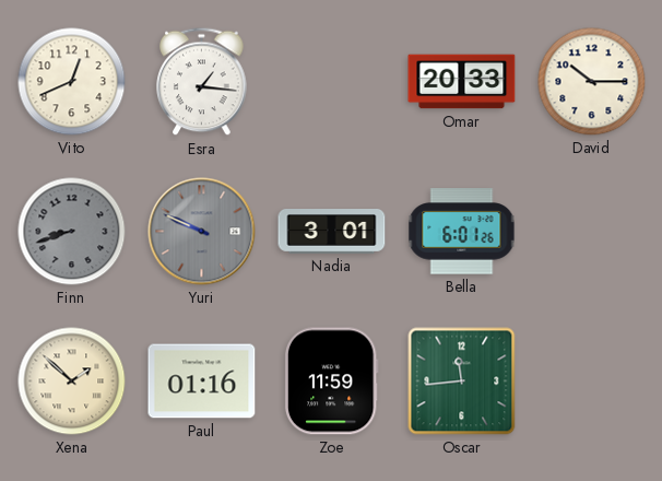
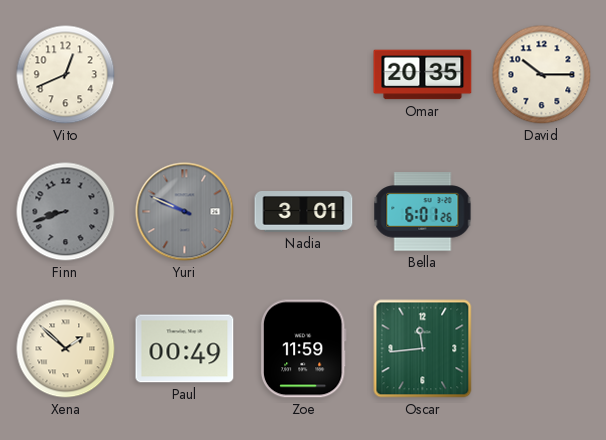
Esra: 1:16 -> none
Omar: 20:33 -> 20:35
Paul: 01:16 -> 00:49
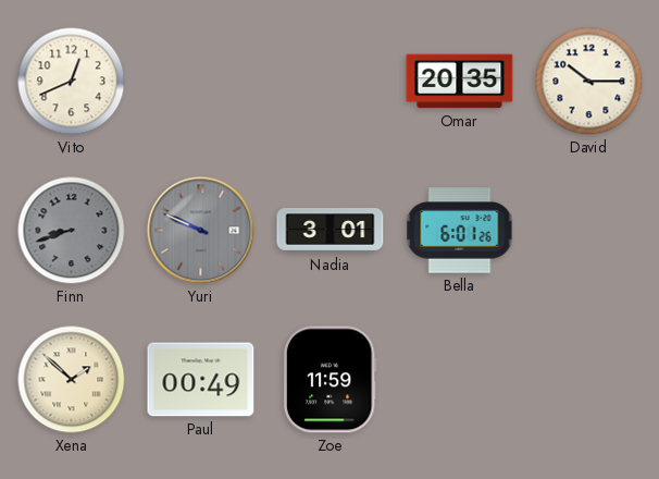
Oscar: 11:44 -> none
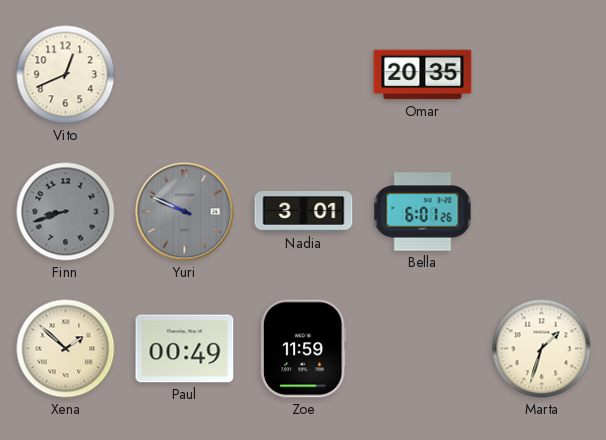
David: 10:15 -> none
Marta: none -> 1:33
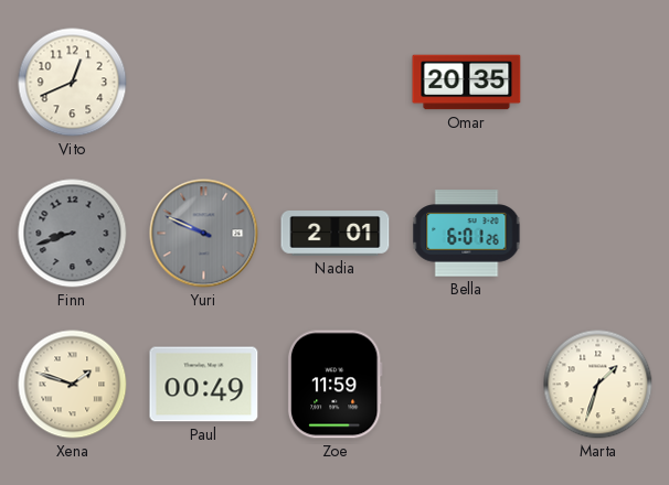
Nadia: 3:01 -> 2:01
Xena: 1:52 -> 1:48
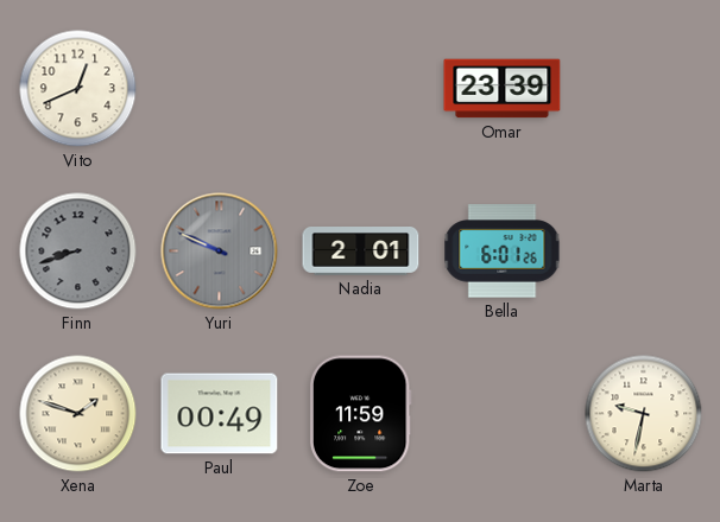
Omar: 20:35 -> 23:39
Marta: 1:33 -> 9:32
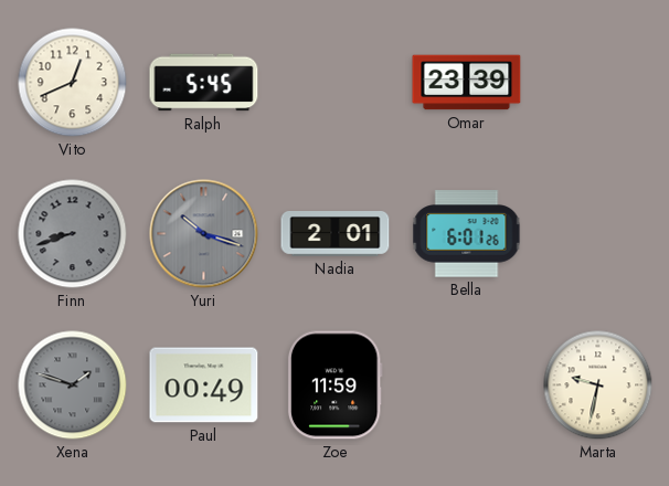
Ralph: none -> 5:45
Yuri: 9:49 -> 10:18
Xena dial: cream -> grey
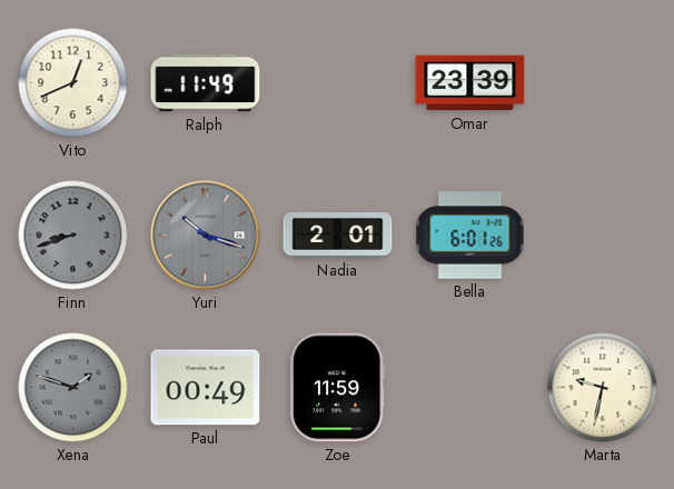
Ralph: 5:45 -> 11:49
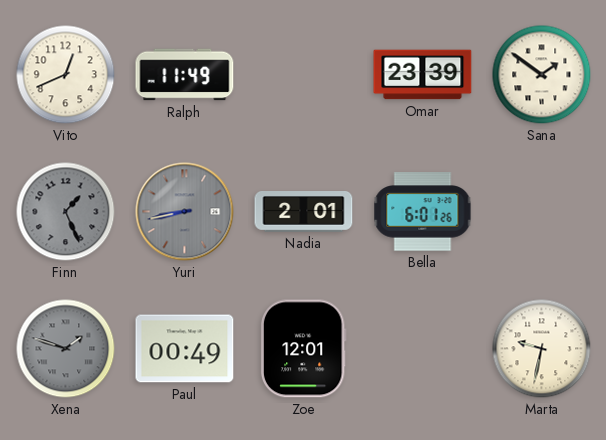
Sana: none -> 1:51
Finn: 8:42 -> 1:26
Yuri: 10:18 -> 8:43
Zoe: 11:59 -> 12:01
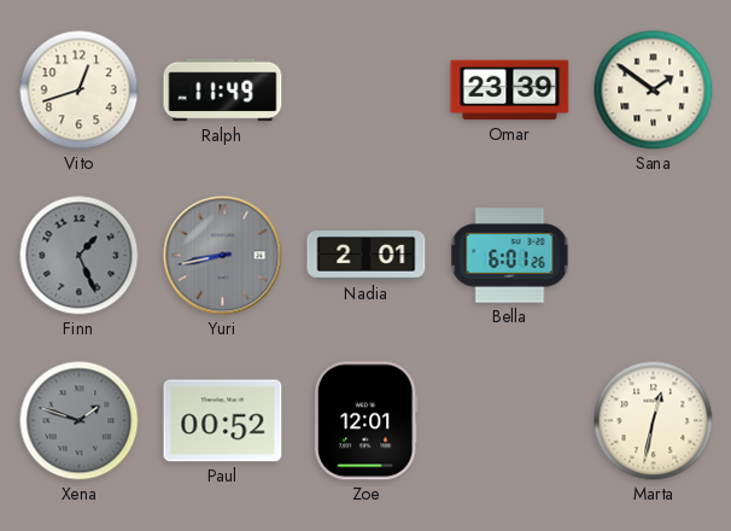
Vito: 12:41 -> 12:42
Paul: 00:49 -> 00:52
Marta: 9:32 -> 12:32
